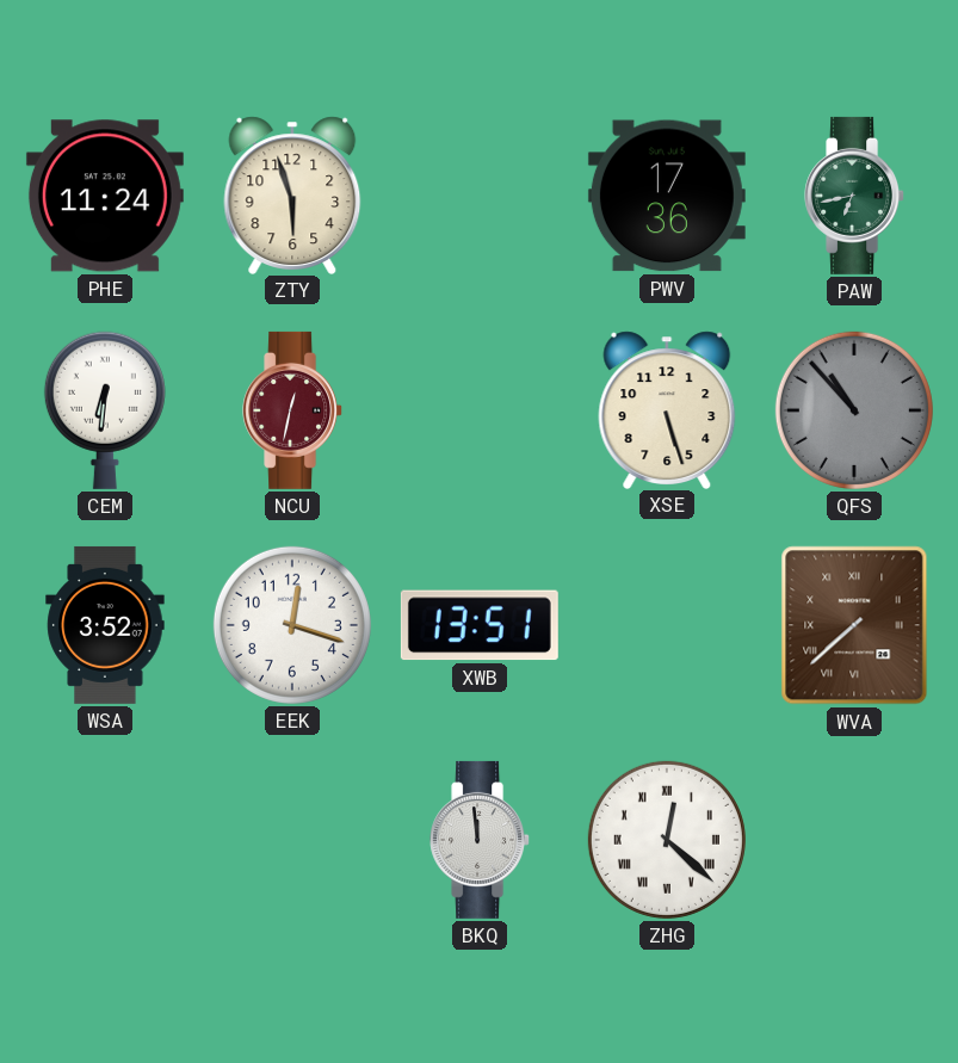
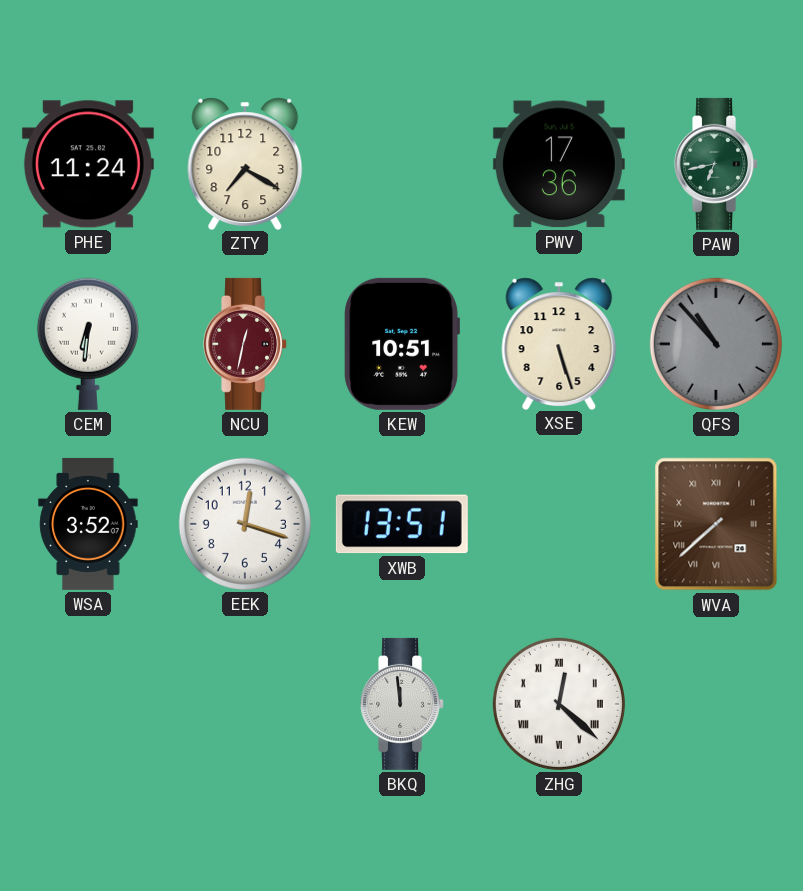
ZTY: 5:57 -> 7:20
KEW: none -> 10:51
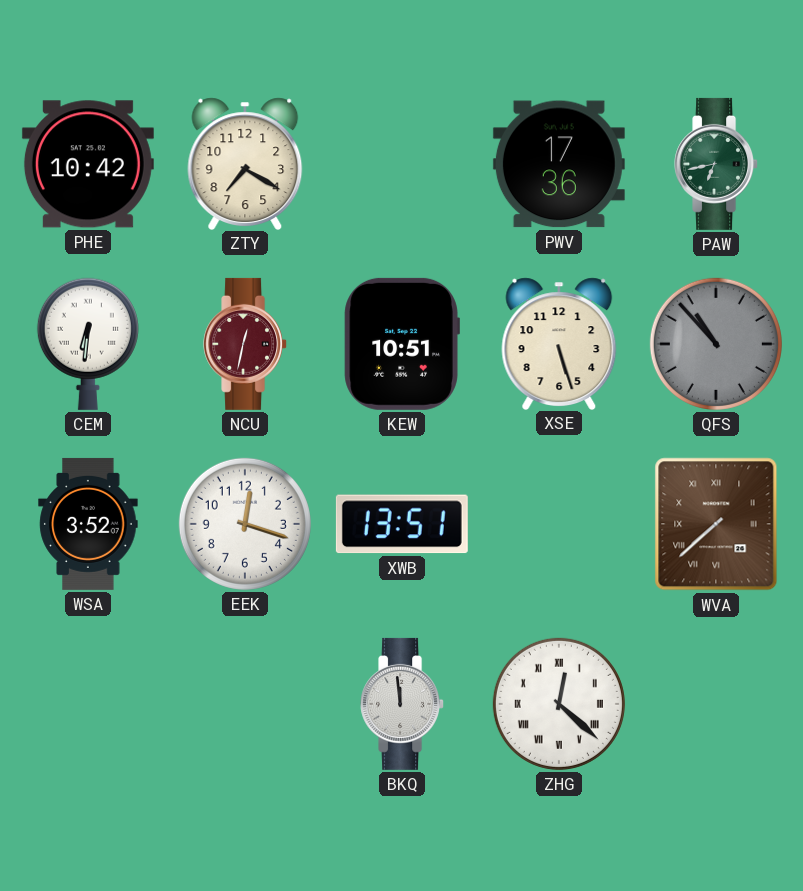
PHE: 11:24 -> 10:42
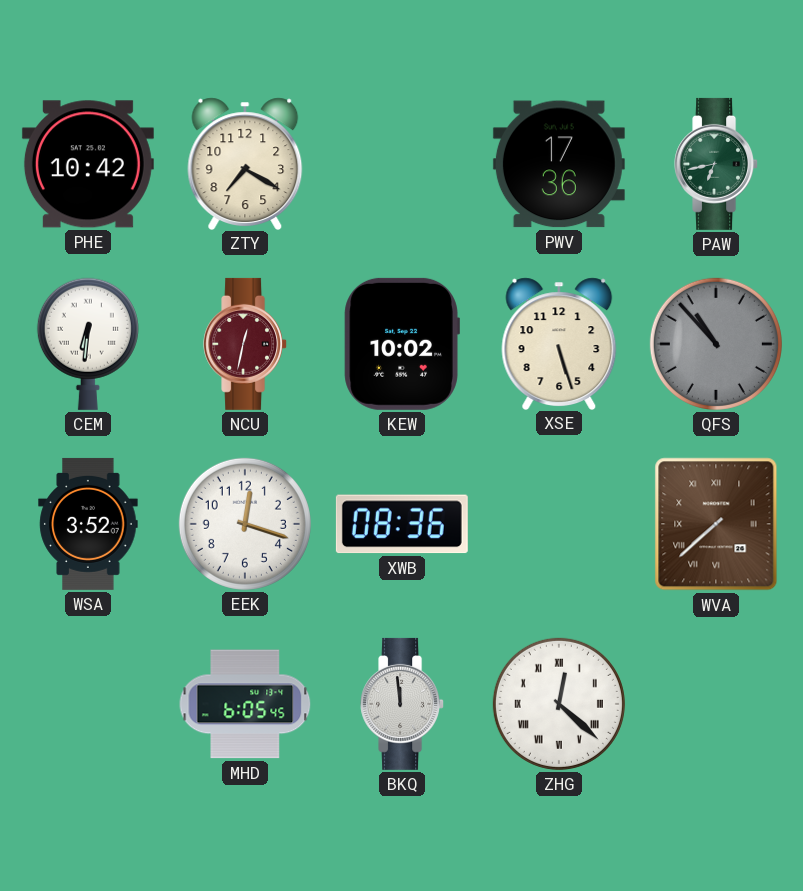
KEW: 10:51 -> 10:02
XWB: 13:51 -> 08:36
MHD: none -> 6:05
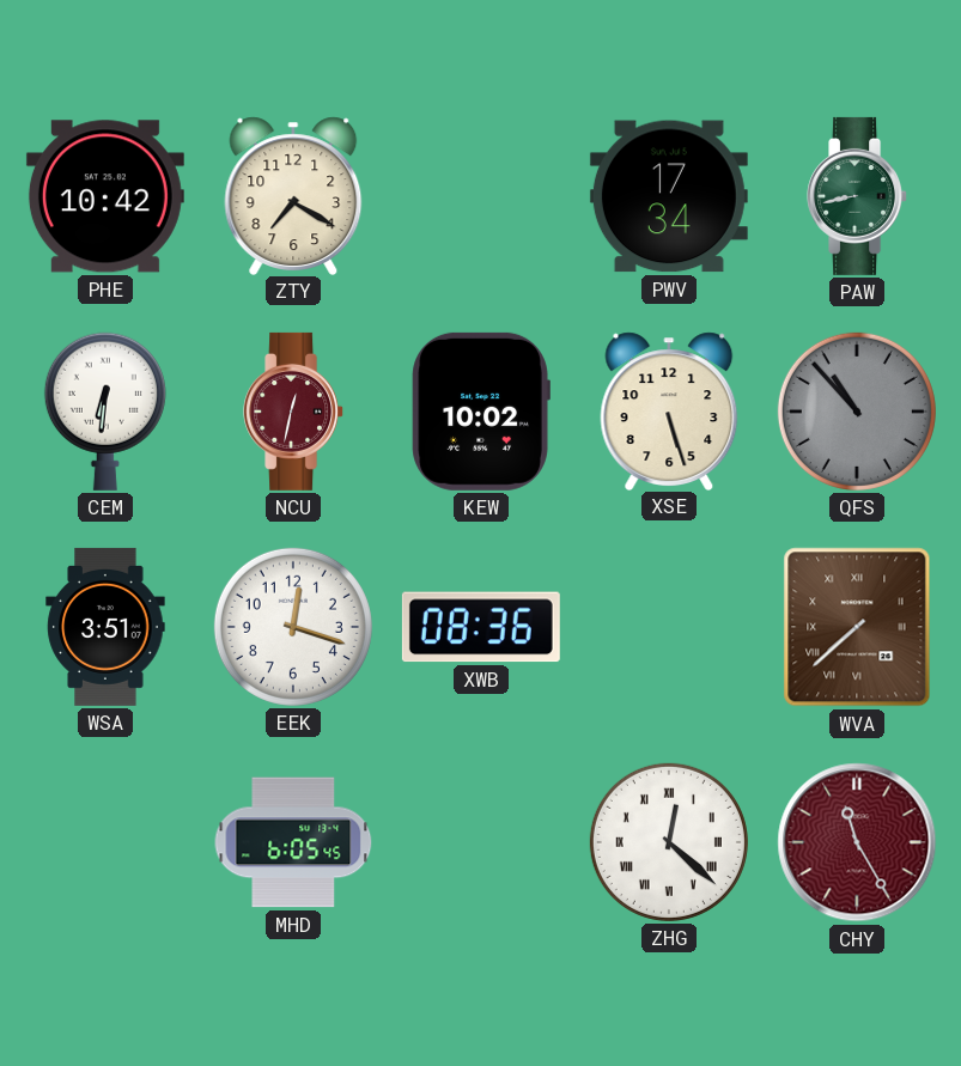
PWV: 17:36 -> 17:34
PAW: 6:43 -> 8:43
WSA: 3:52 -> 3:51
BKQ: 11:59 -> none
CHY: none -> 11:25
